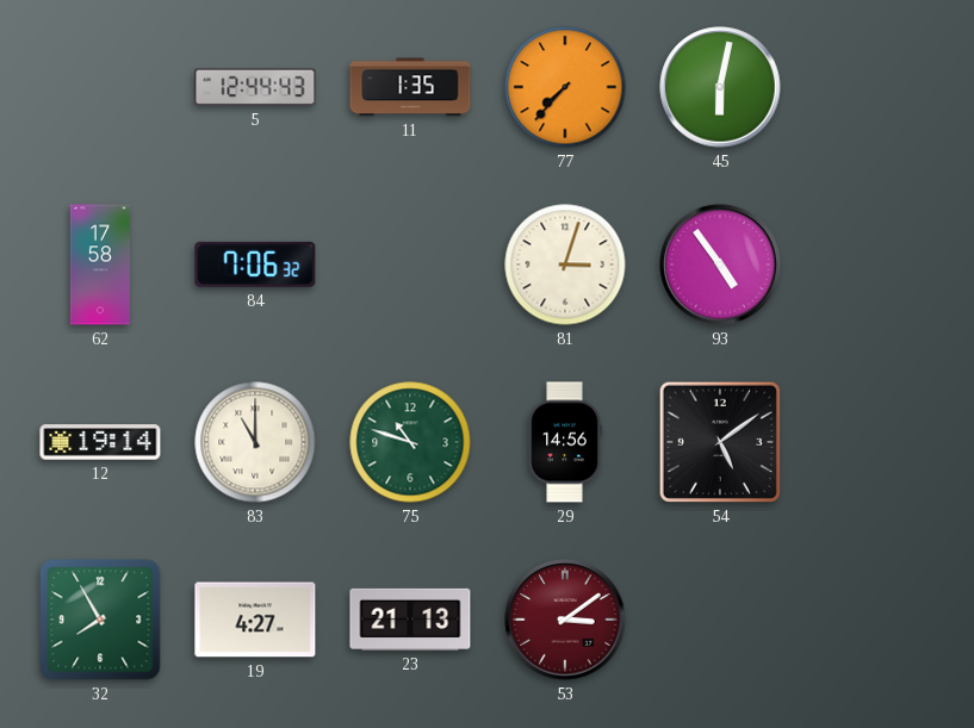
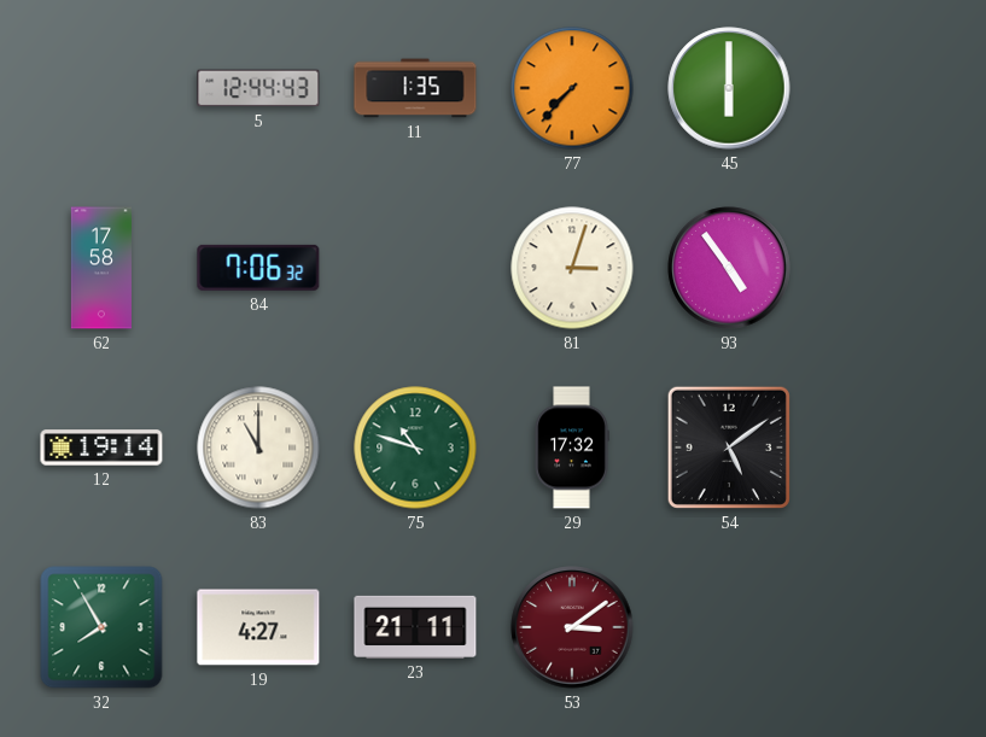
45: 6:02 -> 6:00
29: 14:56 -> 17:32
23: 21:13 -> 21:11
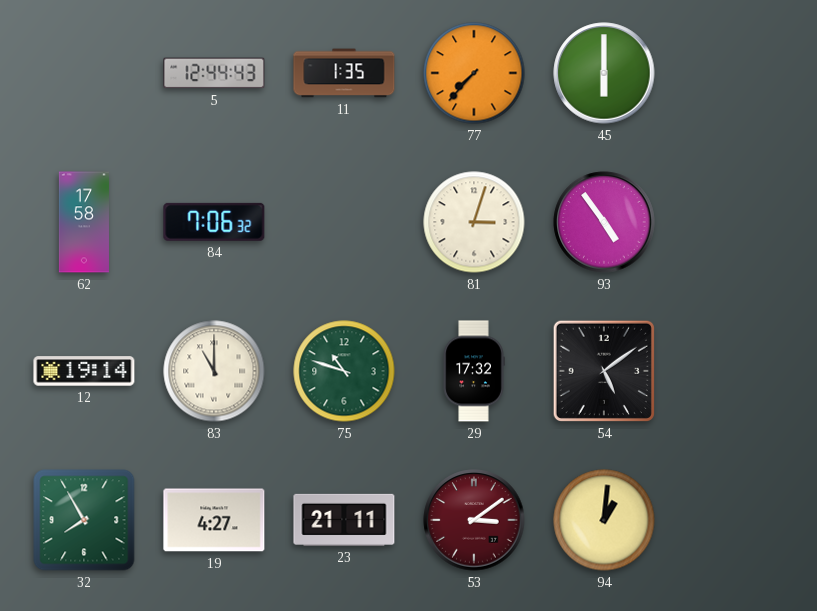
94: none -> 1:01
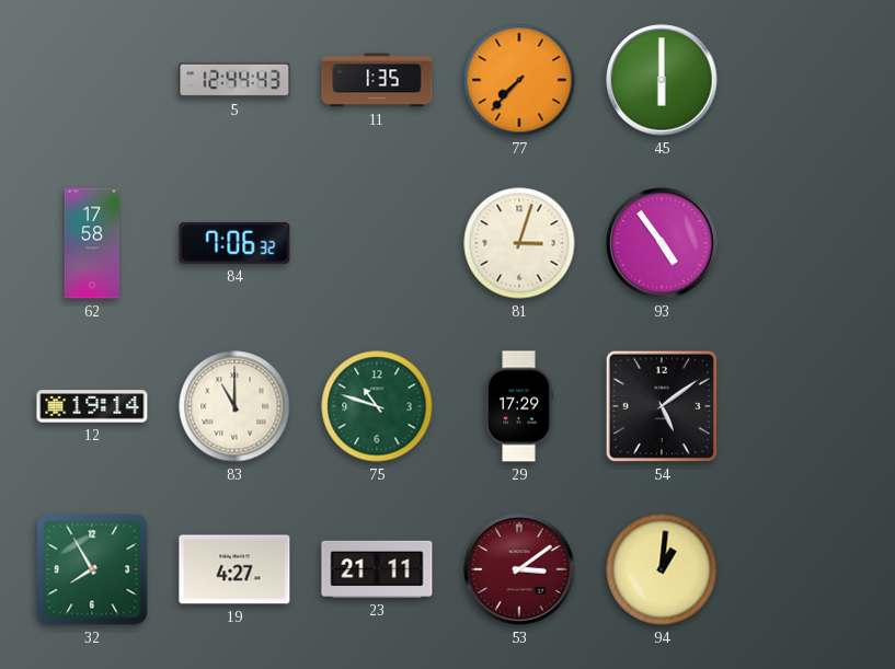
29: 17:32 -> 17:29
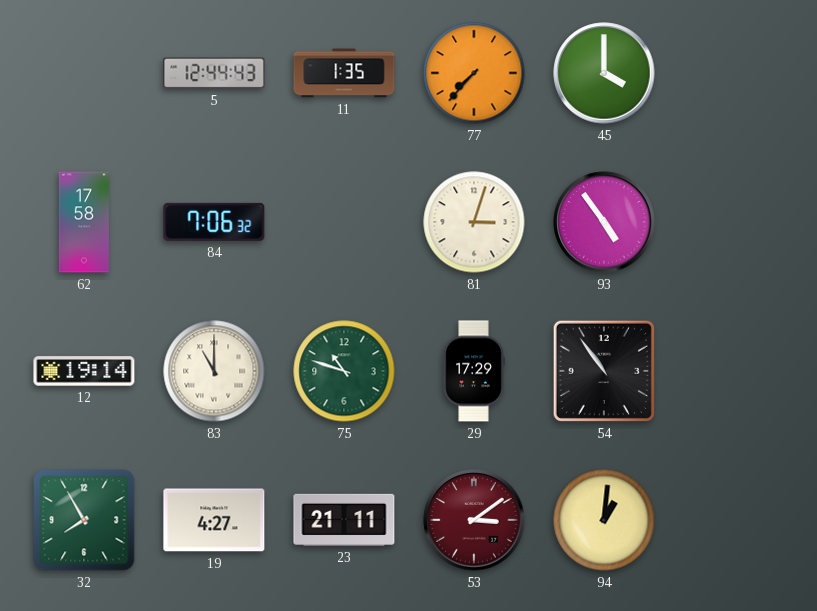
45: 6:00 -> 4:00
54: 5:09 -> 10:54
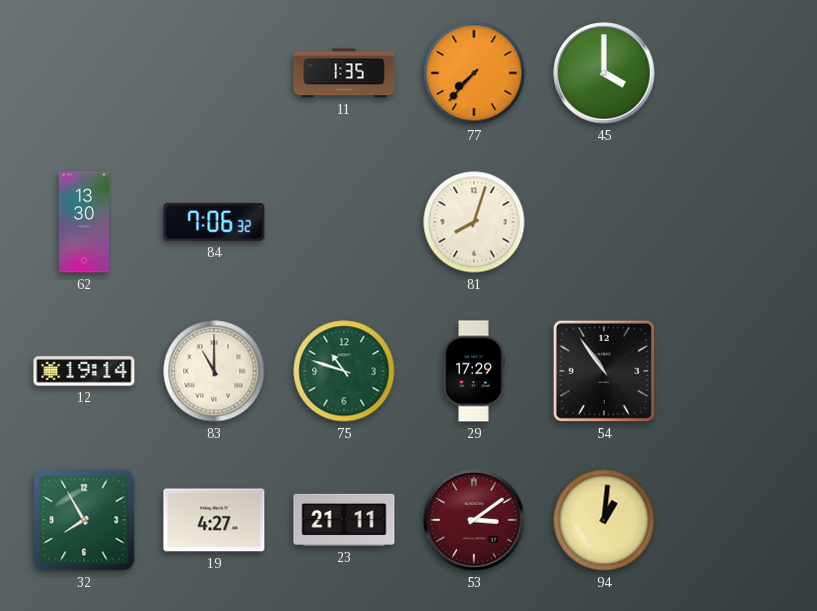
5: 12:44 -> none
62: 17:58 -> 13:30
81: 3:03 -> 8:03
93: 4:54 -> none
